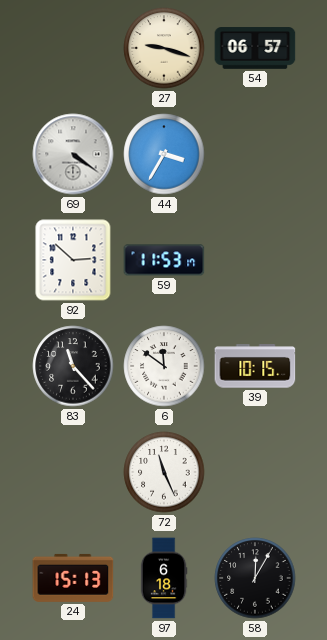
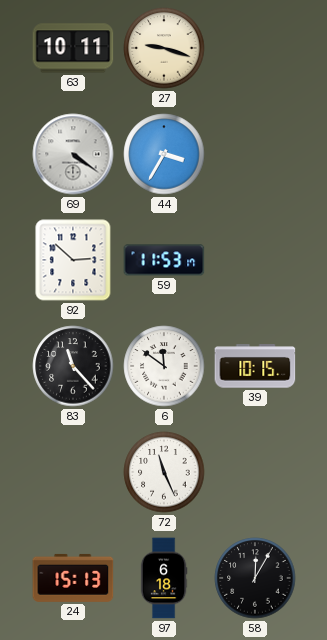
63: none -> 10:11
54: 06:57 -> none
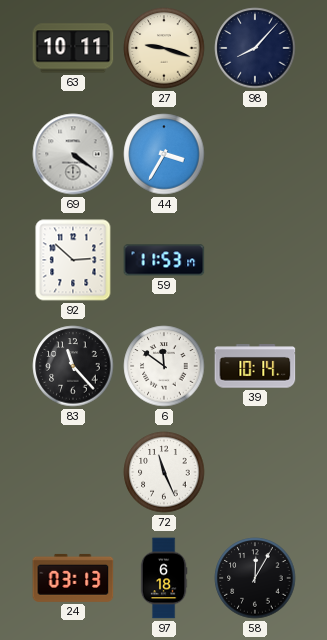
98: none -> 8:07
39: 10:15 -> 10:14
24: 15:13 -> 03:13
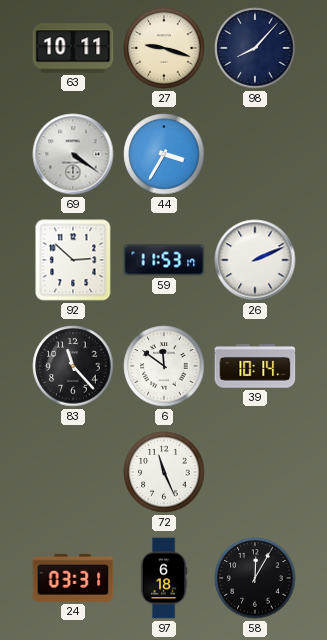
26: none -> 2:11
24: 03:13 -> 03:31
